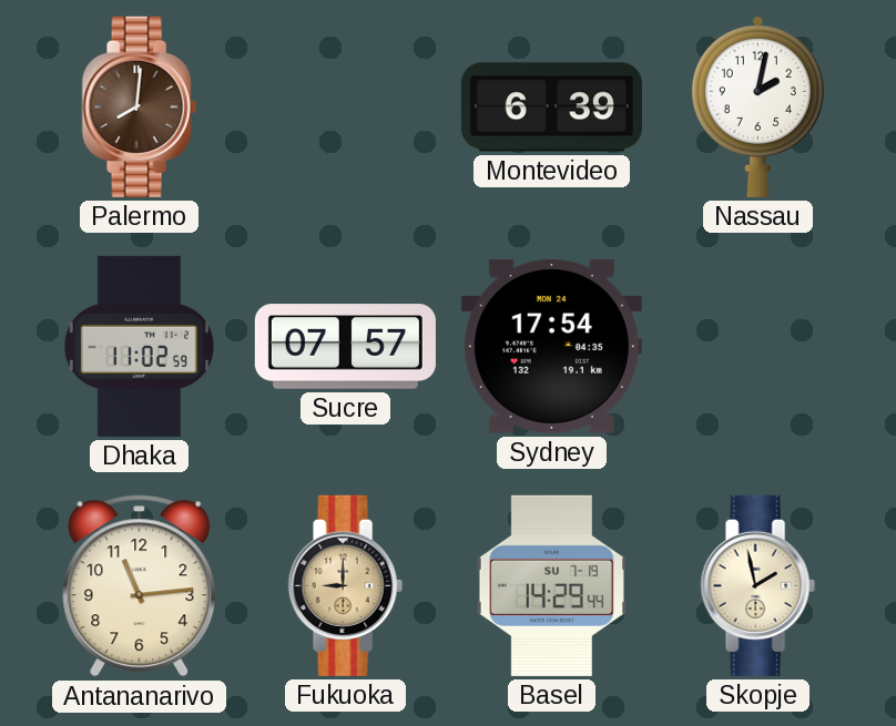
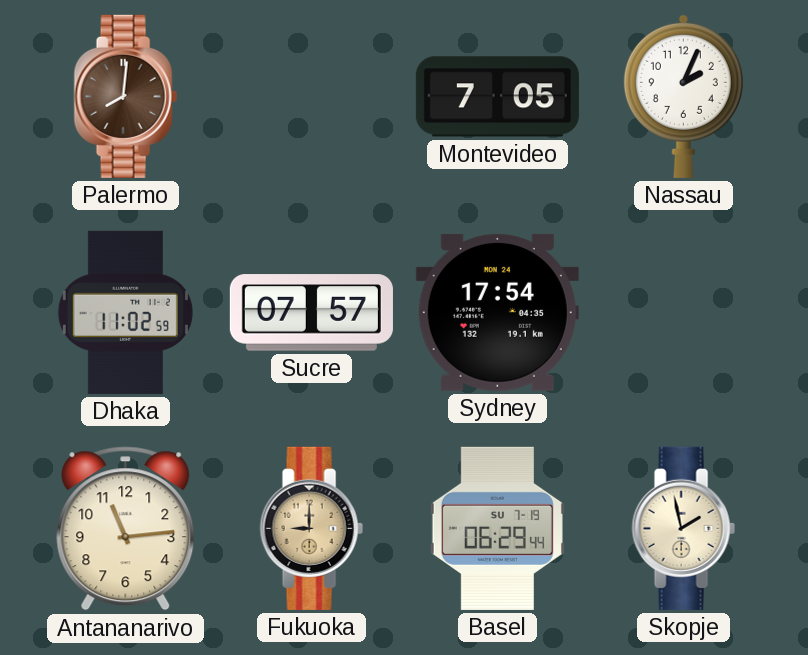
Montevideo: 6:39 -> 7:05
Nassau: 2:02 -> 2:04
Basel: 14:29 -> 06:29
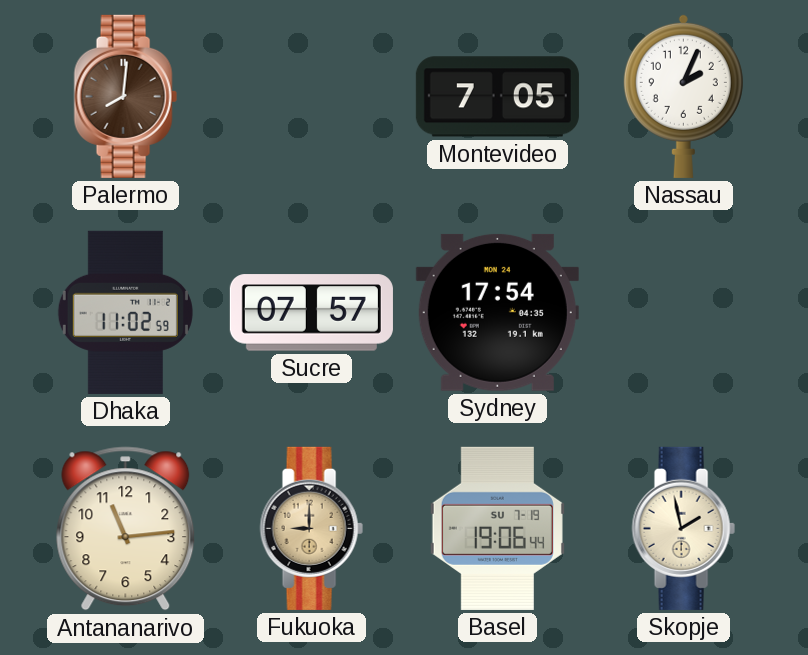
Basel: 06:29 -> 19:06
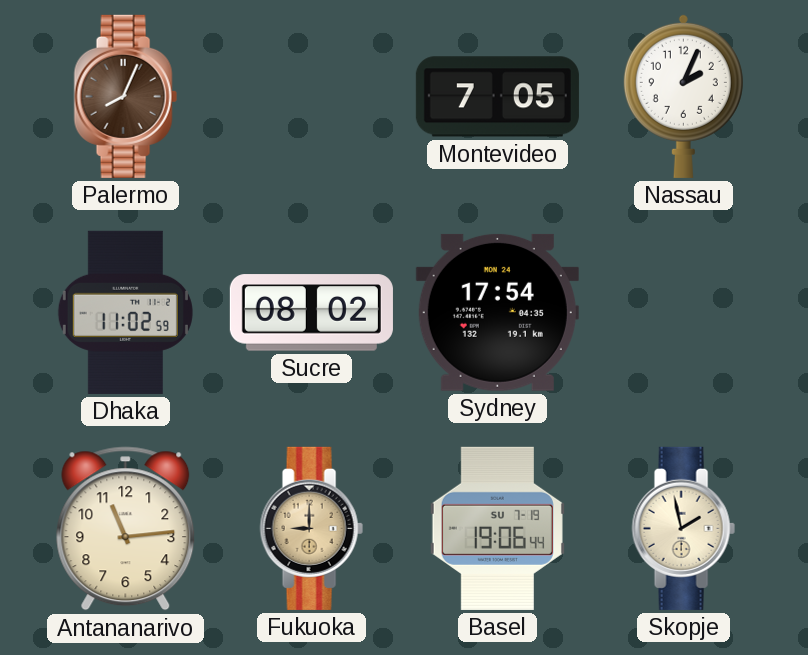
Palermo: 8:01 -> 8:04
Sucre: 07:57 -> 08:02
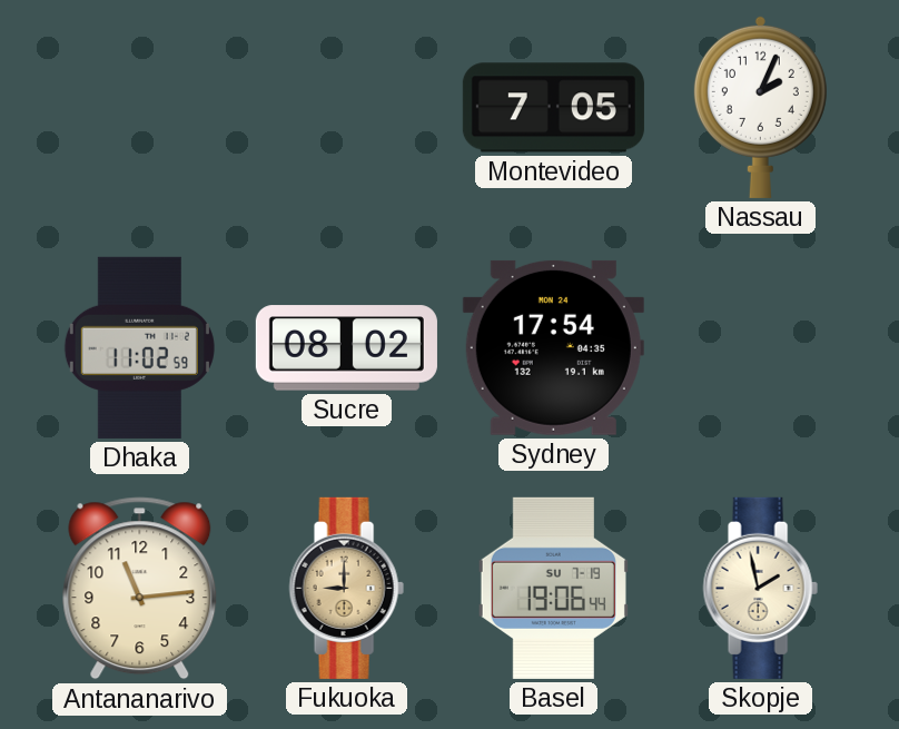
Palermo: 8:04 -> none
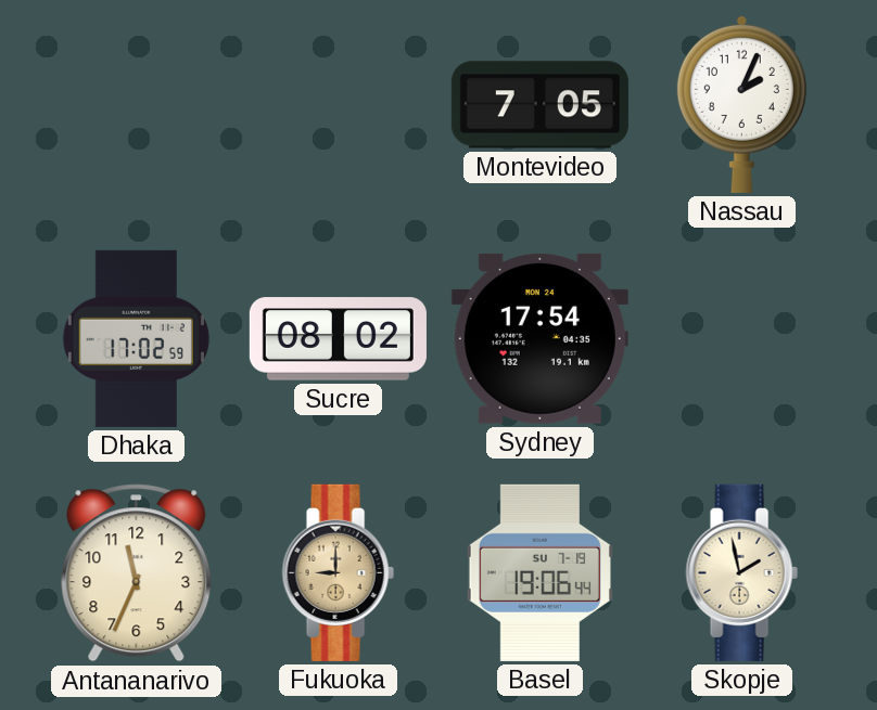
Dhaka: 11:02 -> 17:02
Antananarivo: 11:14 -> 11:34
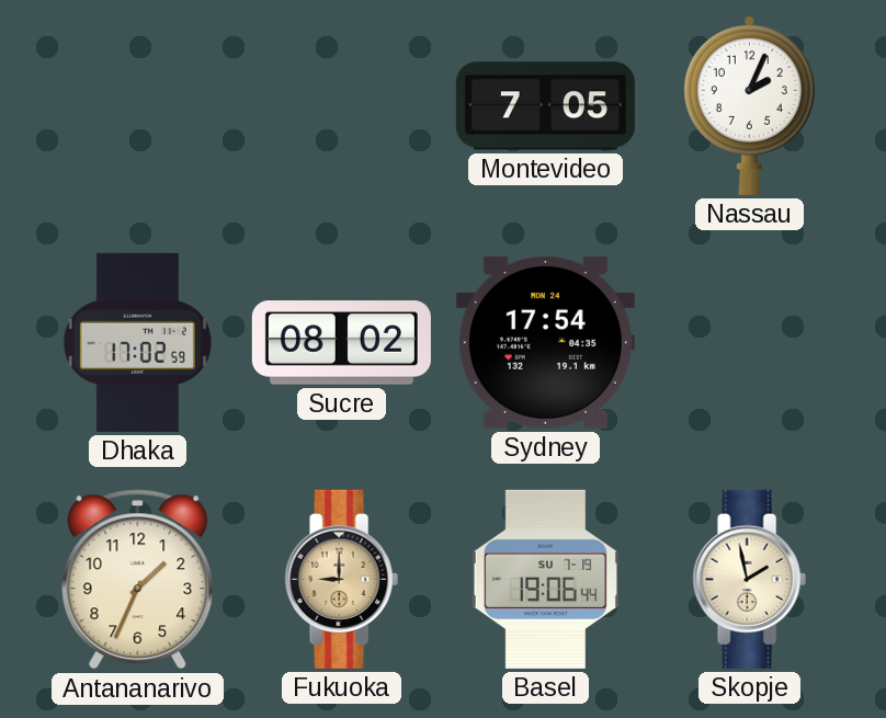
Antananarivo: 11:34 -> 1:34
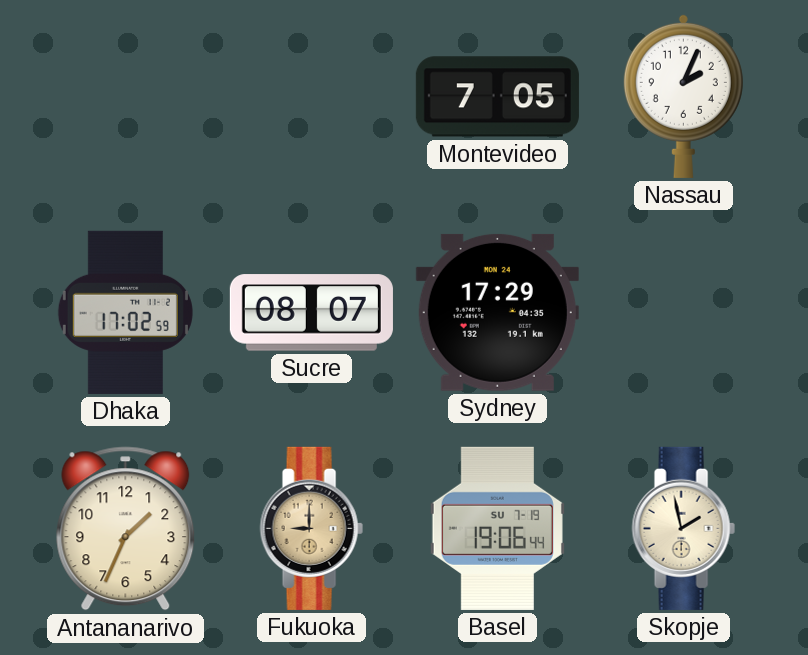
Sucre: 08:02 -> 08:07
Sydney: 17:54 -> 17:29
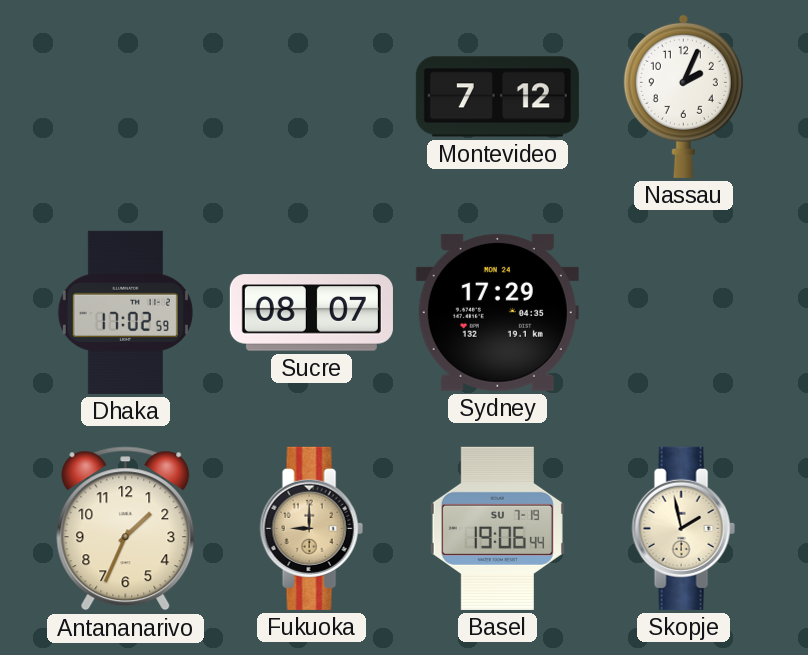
Montevideo: 7:05 -> 7:12
